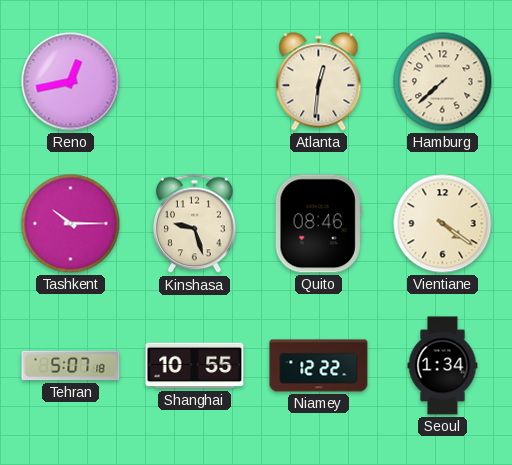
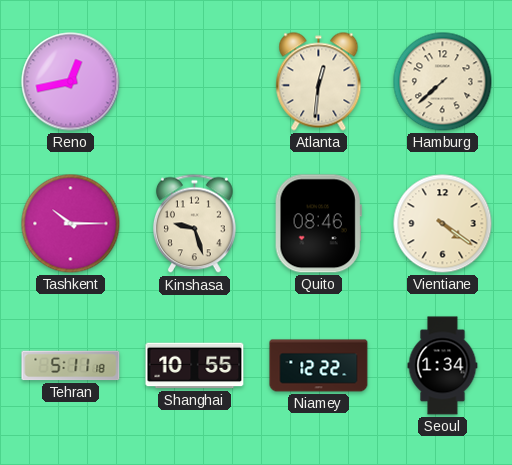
Tehran: 5:07 -> 5:11
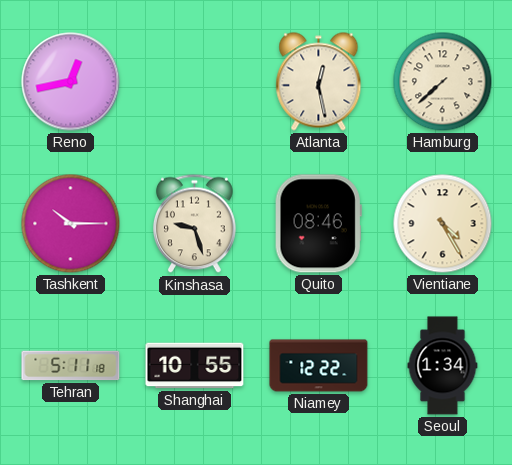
Atlanta: 12:31 -> 12:28
Vientiane: 4:21 -> 4:25
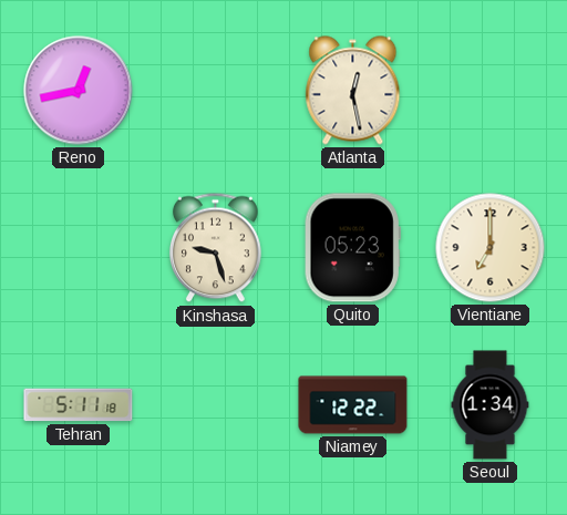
Hamburg: 7:38 -> none
Tashkent: 10:15 -> none
Quito: 08:46 -> 05:23
Vientiane: 4:25 -> 7:00
Shanghai: 10:55 -> none
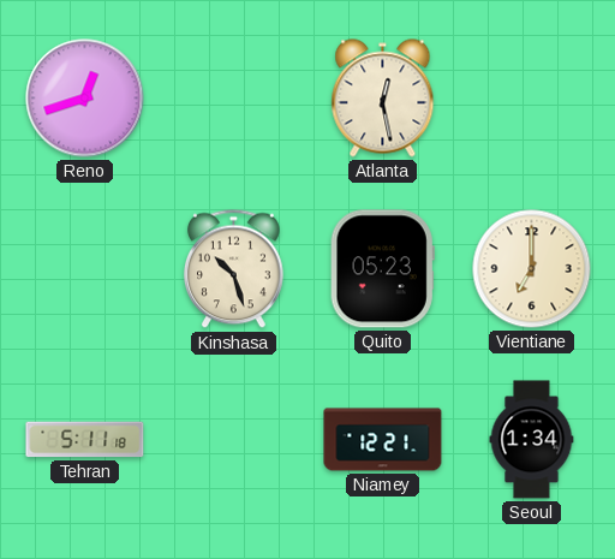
Reno: 12:43 -> 12:42
Kinshasa: 9:27 -> 10:27
Niamey: 12:22 -> 12:21
